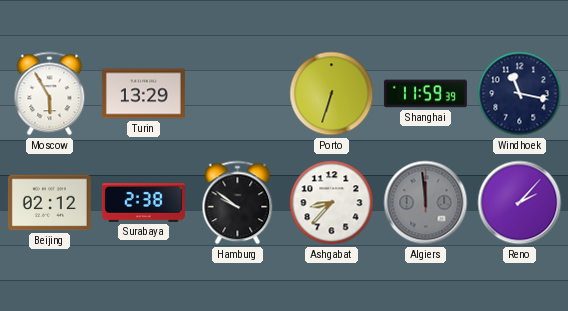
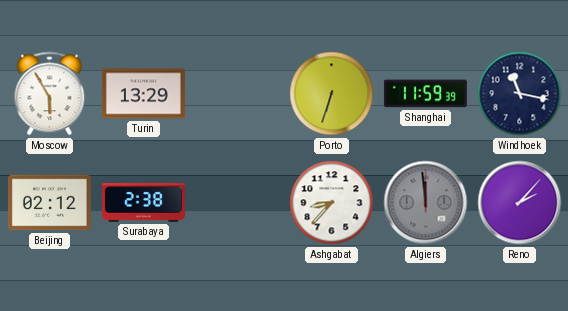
Hamburg: 9:51 -> none
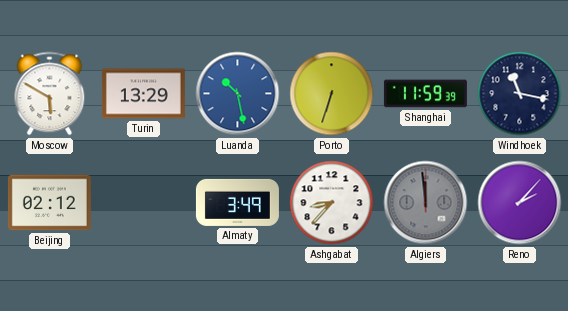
Moscow: 5:55 -> 5:50
Luanda: none -> 10:28
Surabaya: 2:38 -> none
Almaty: none -> 3:49
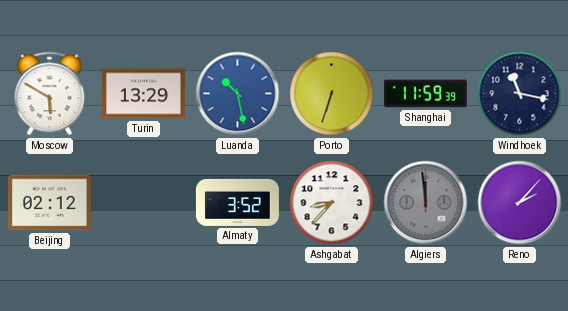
Almaty: 3:49 -> 3:52
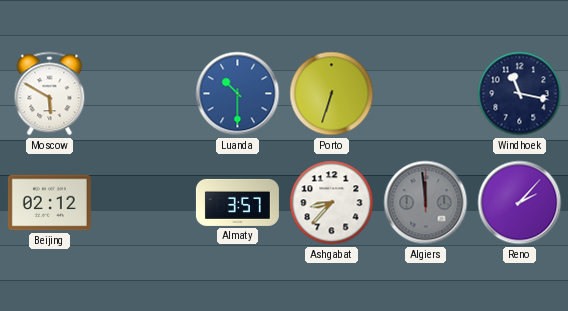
Turin: 13:29 -> none
Luanda: 10:28 -> 10:30
Shanghai: 11:59 -> none
Almaty: 3:52 -> 3:57
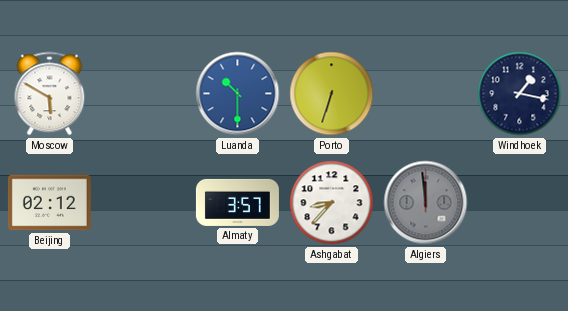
Windhoek: 11:17 -> 1:17
Reno: 2:07 -> none
